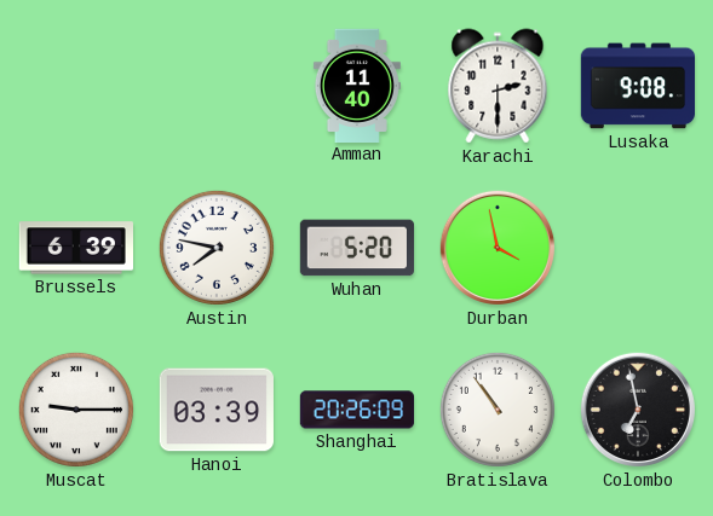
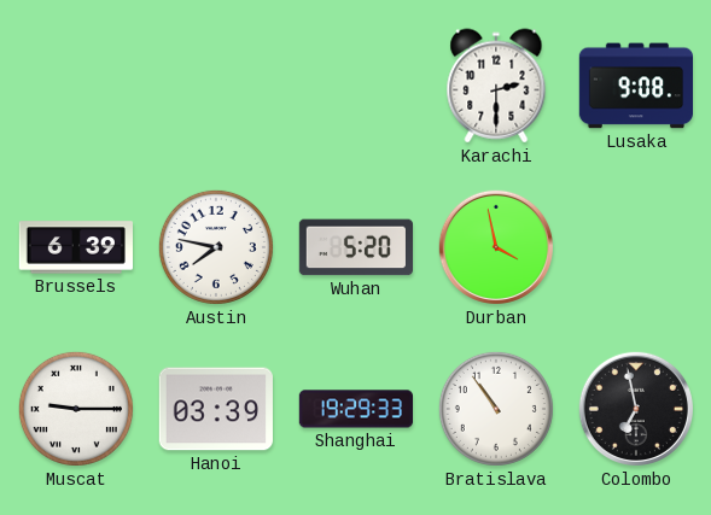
Amman: 11:40 -> none
Shanghai: 20:26 -> 19:29
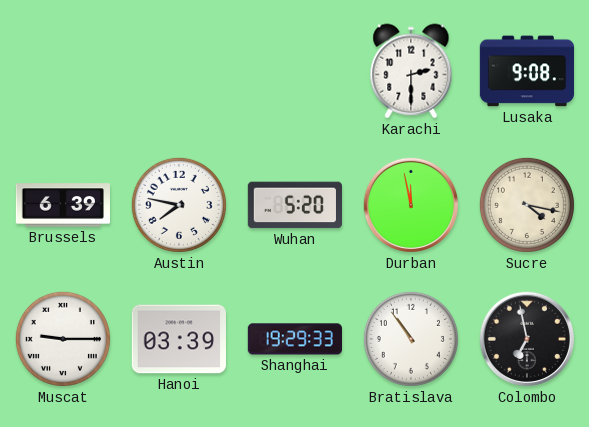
Durban: 3:58 -> 11:58
Sucre: none -> 4:17
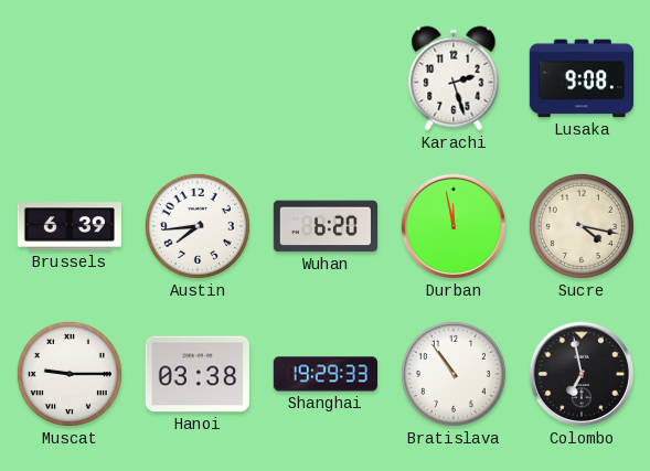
Karachi: 2:30 -> 2:27
Austin: 7:47 -> 7:44
Wuhan: 5:20 -> 6:20
Hanoi: 03:39 -> 03:38
